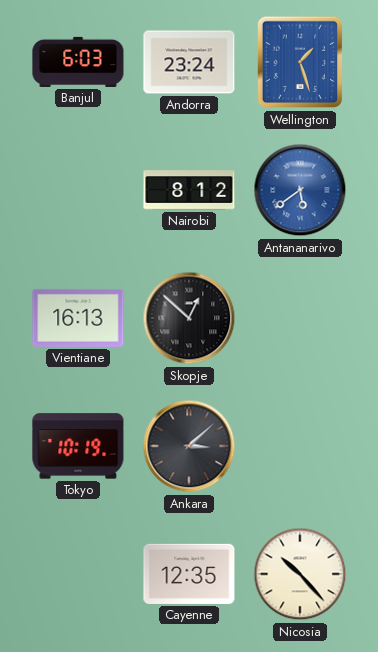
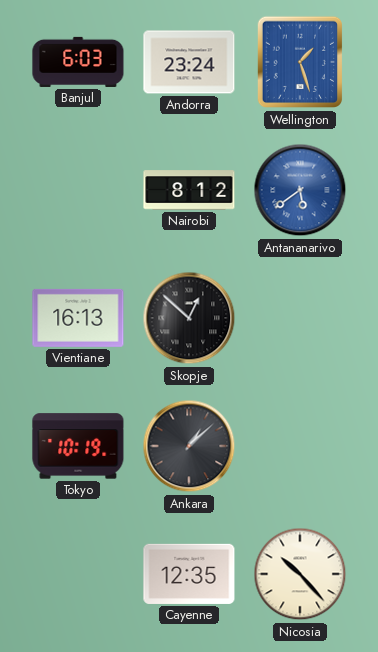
Ankara: 3:08 -> 1:08
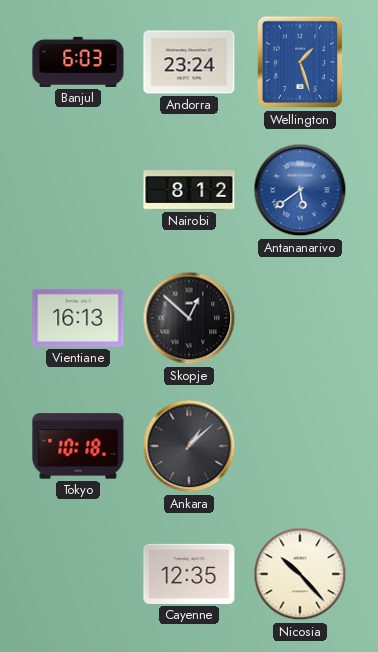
Tokyo: 10:19 -> 10:18
